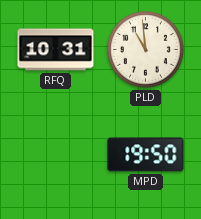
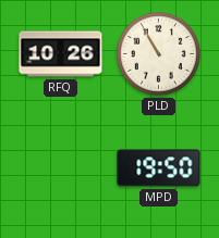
RFQ: 10:31 -> 10:26
PLD: 10:59 -> 10:55
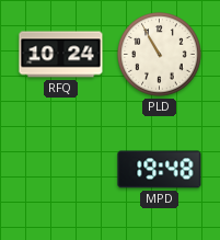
RFQ: 10:26 -> 10:24
MPD: 19:50 -> 19:48
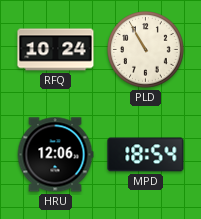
HRU: none -> 12:06
MPD: 19:48 -> 18:54
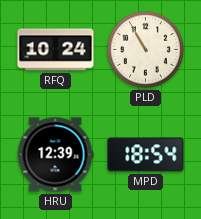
HRU: 12:06 -> 12:39
